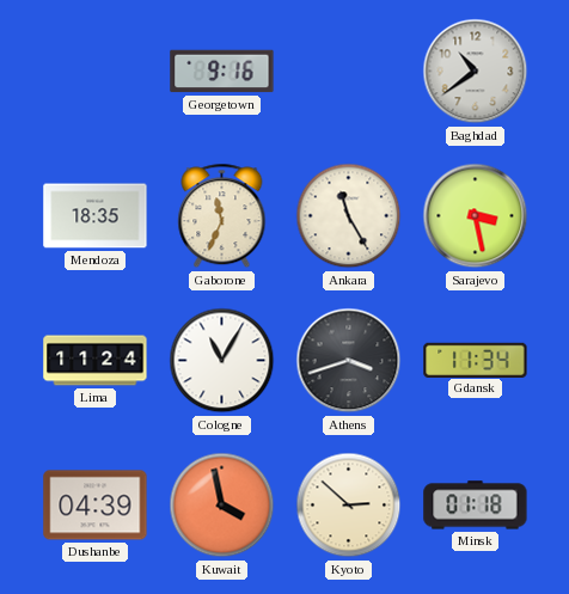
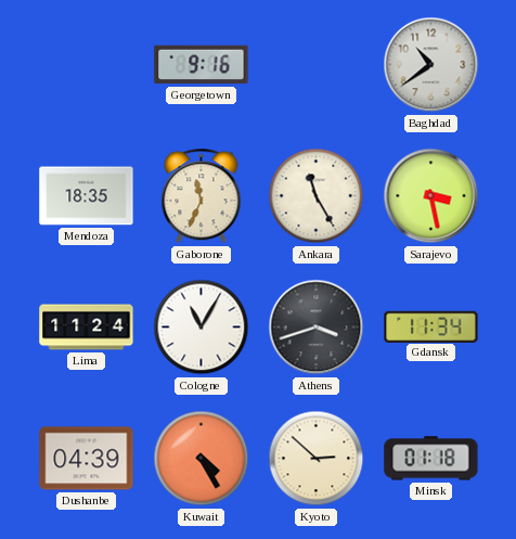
Kuwait: 3:58 -> 4:25
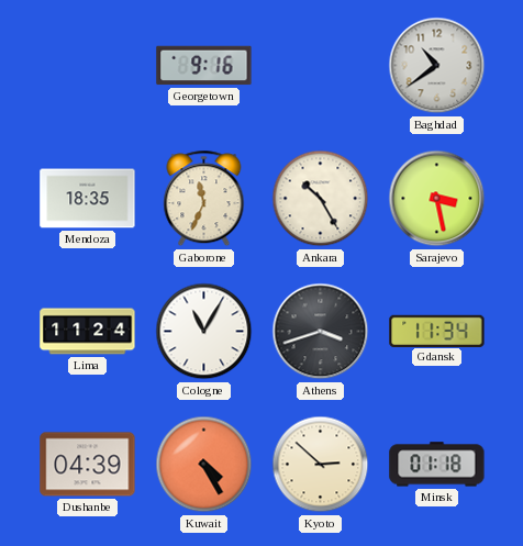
Ankara: 11:25 -> 10:25
